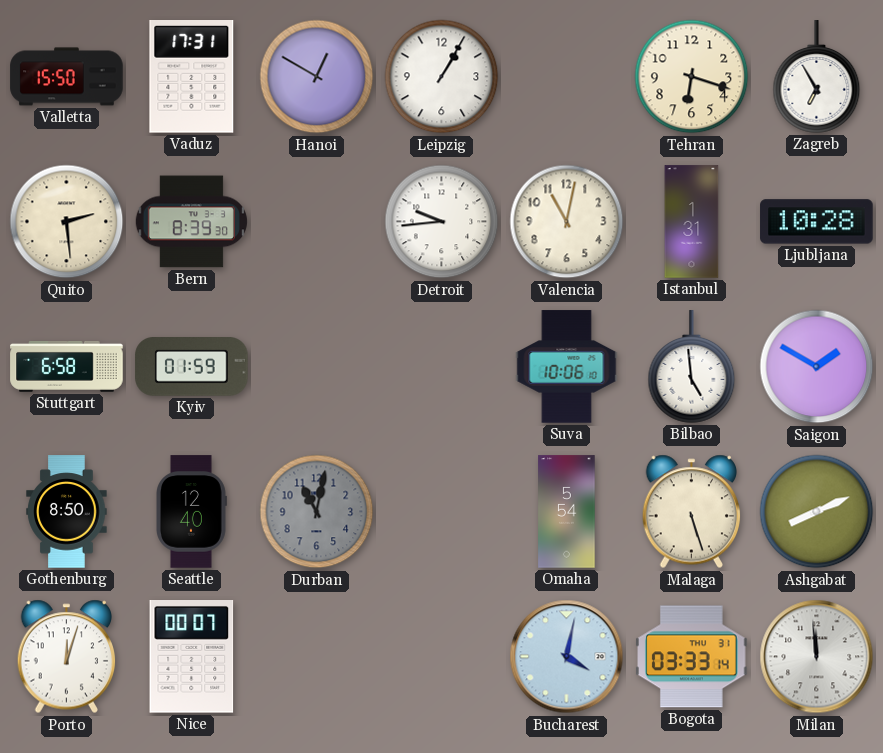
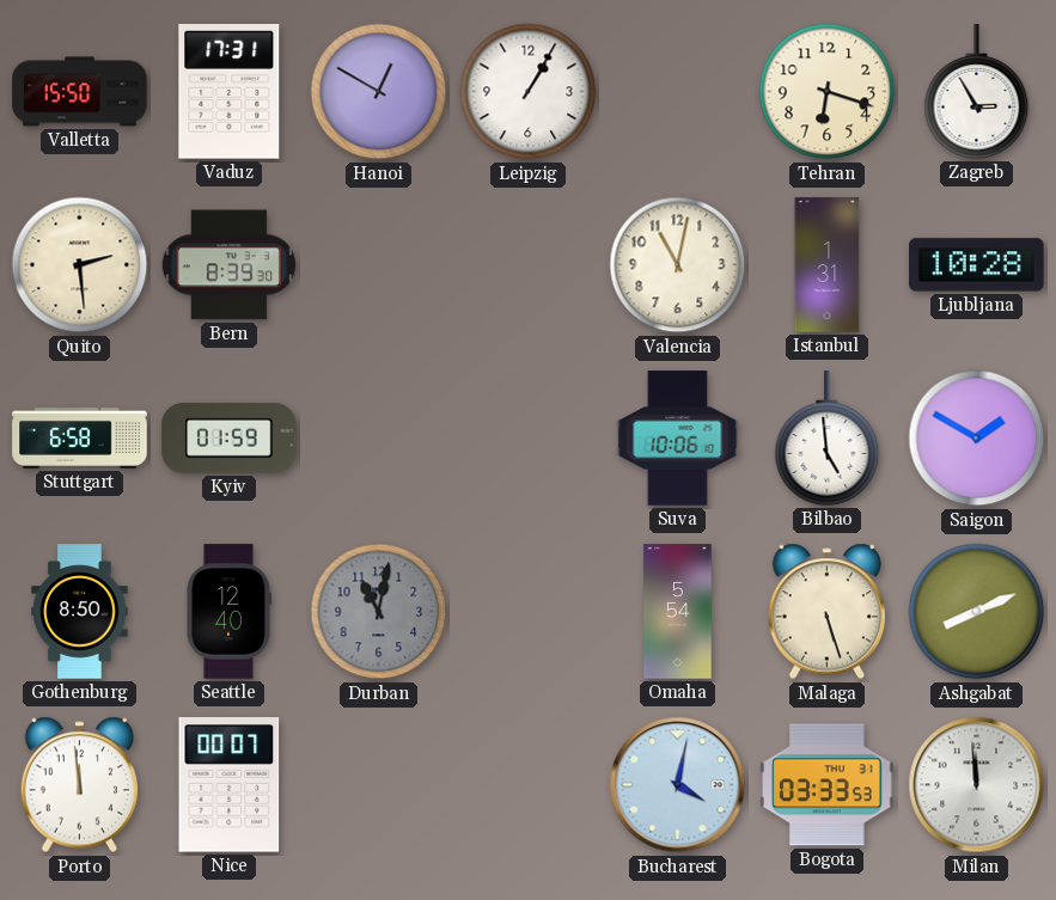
Zagreb: 6:55 -> 2:55
Detroit: 9:44 -> none
Porto: 12:03 -> 11:59
Bogota: 03:33:14 -> 03:33:53
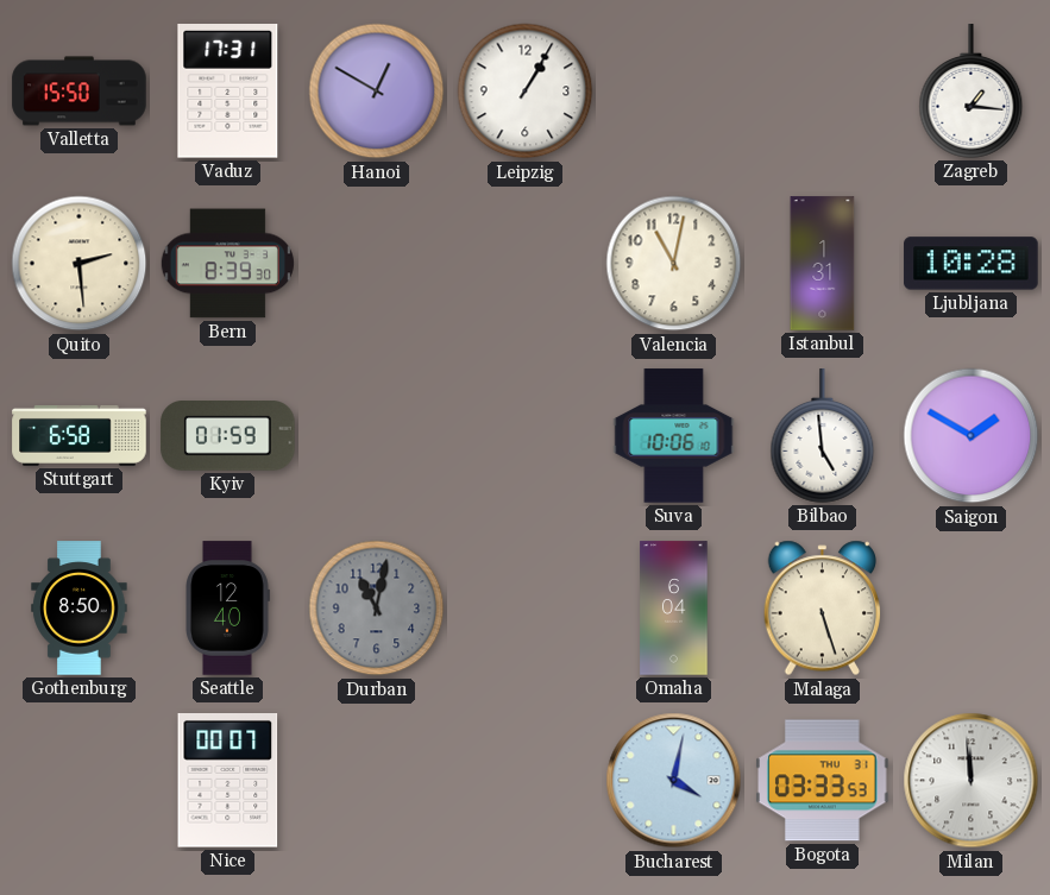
Tehran: 6:18 -> none
Zagreb: 2:55 -> 1:16
Omaha: 5:54 -> 6:04
Ashgabat: 8:11 -> none
Porto: 11:59 -> none
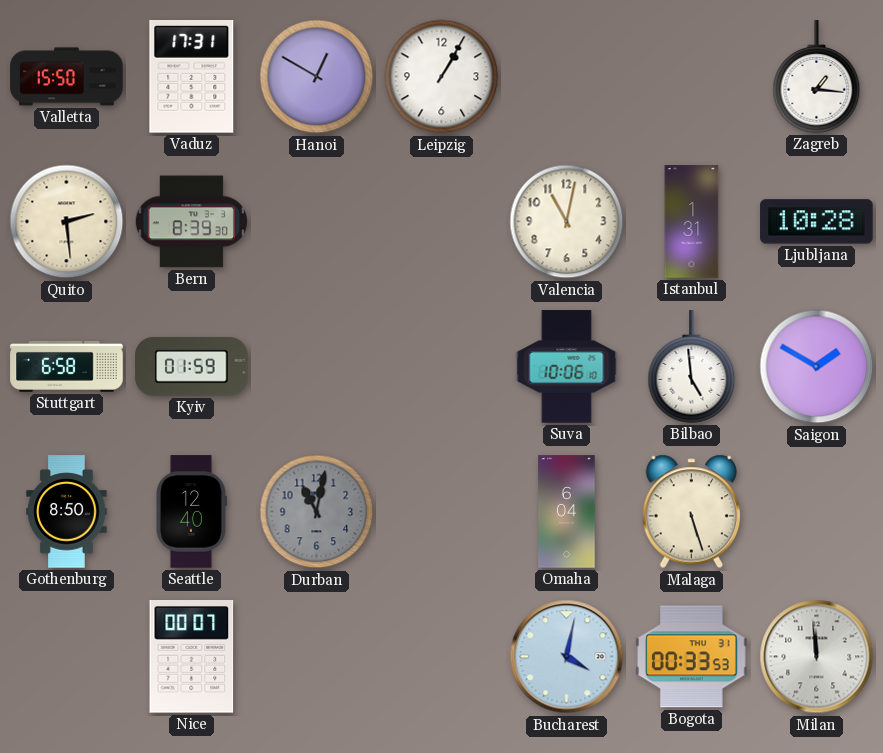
Bogota: 03:33 -> 00:33
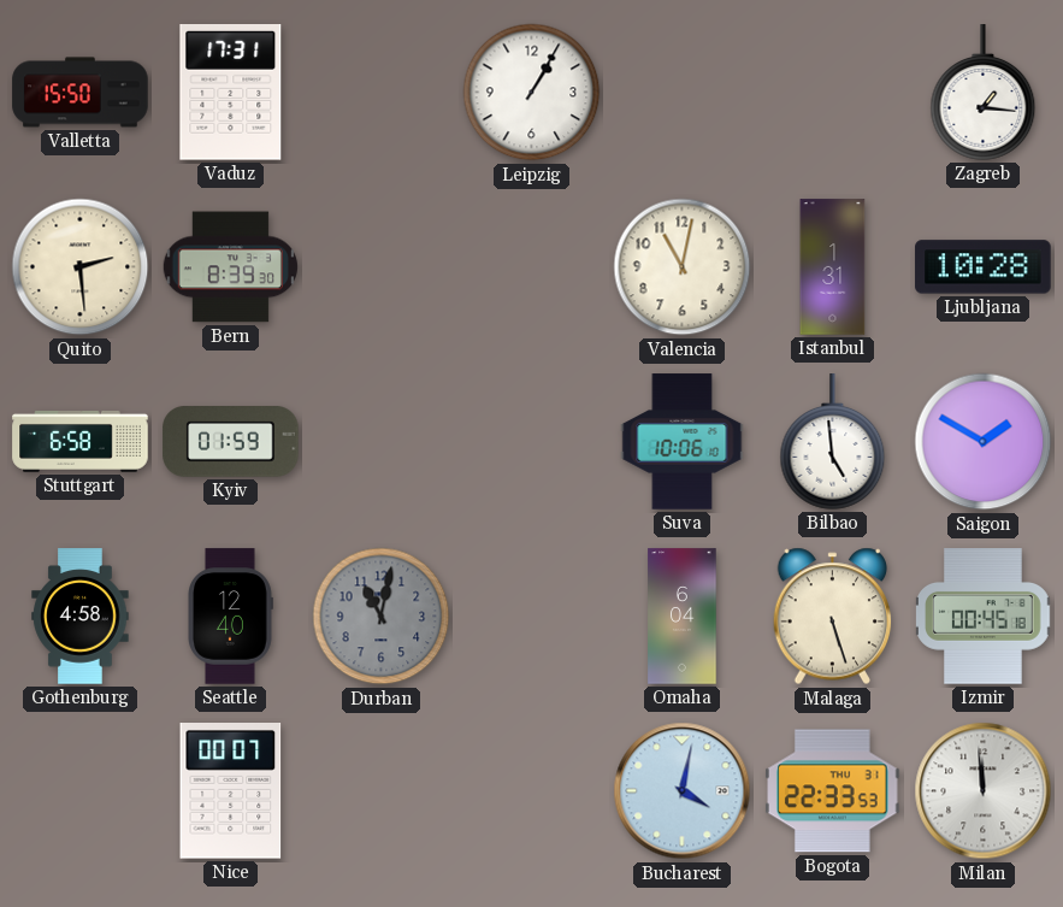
Hanoi: 12:50 -> none
Gothenburg: 8:50 -> 4:58
Izmir: none -> 00:45
Bogota: 00:33 -> 22:33
